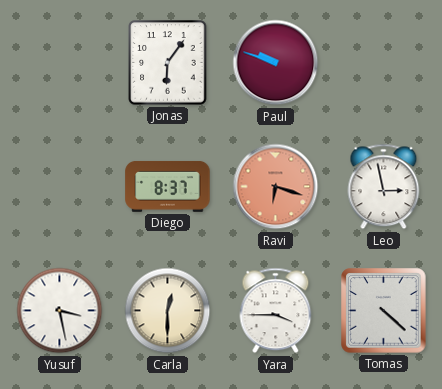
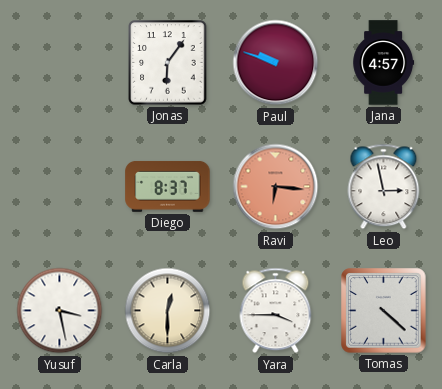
Jana: none -> 4:57
Ravi: 6:18 -> 6:16
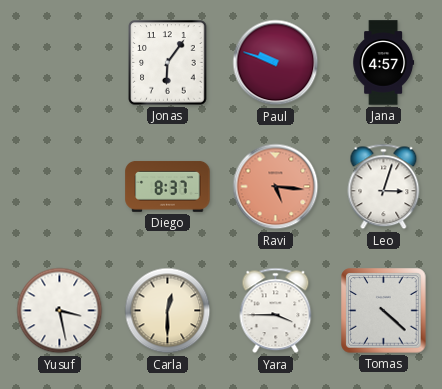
Ravi: 6:16 -> 5:16
Leo: 2:58 -> 3:03
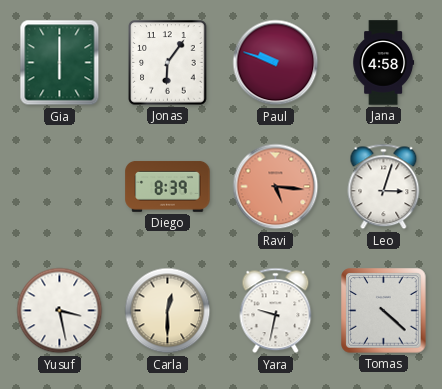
Gia: none -> 6:00
Jana: 4:57 -> 4:58
Diego: 8:37 -> 8:39
Yara: 3:45 -> 9:32
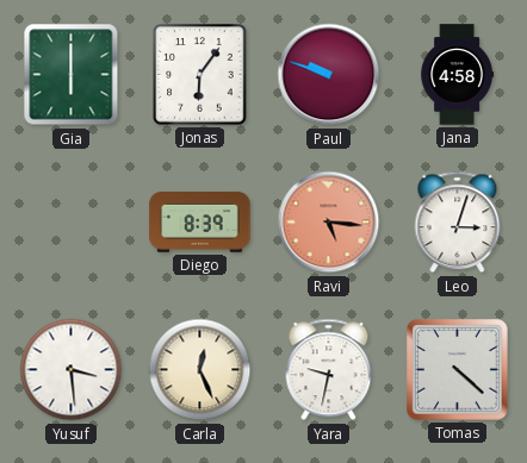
Yusuf: 3:28 -> 3:29
Carla: 12:30 -> 12:26
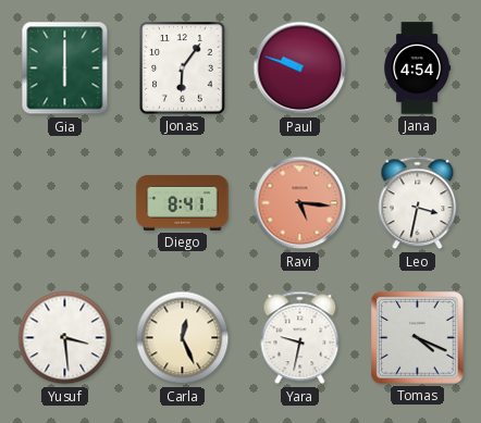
Jana: 4:58 -> 4:54
Diego: 8:39 -> 8:41
Leo: 3:03 -> 3:32
Tomas: 4:22 -> 4:19
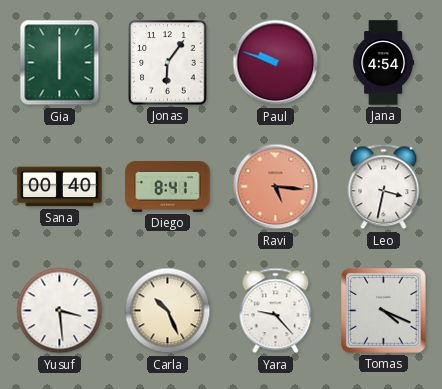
Sana: none -> 00:40
Carla: 12:26 -> 10:26
Yara: 9:32 -> 9:23
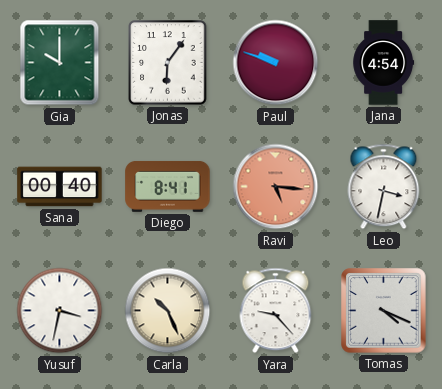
Gia: 6:00 -> 10:00
Yusuf: 3:29 -> 3:32
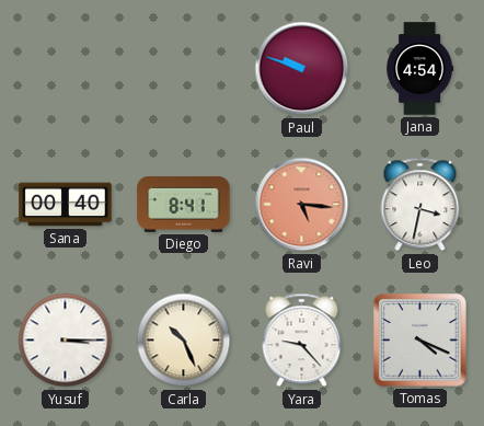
Gia: 10:00 -> none
Jonas: 6:06 -> none
Yusuf: 3:32 -> 3:15
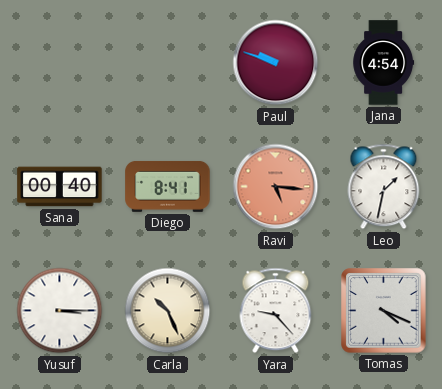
Leo: 3:32 -> 1:32
